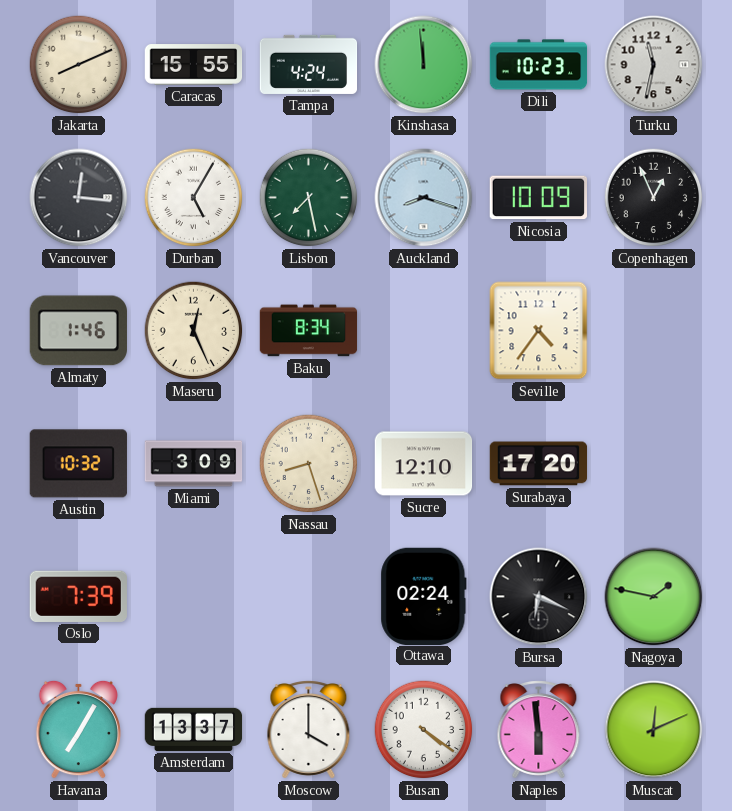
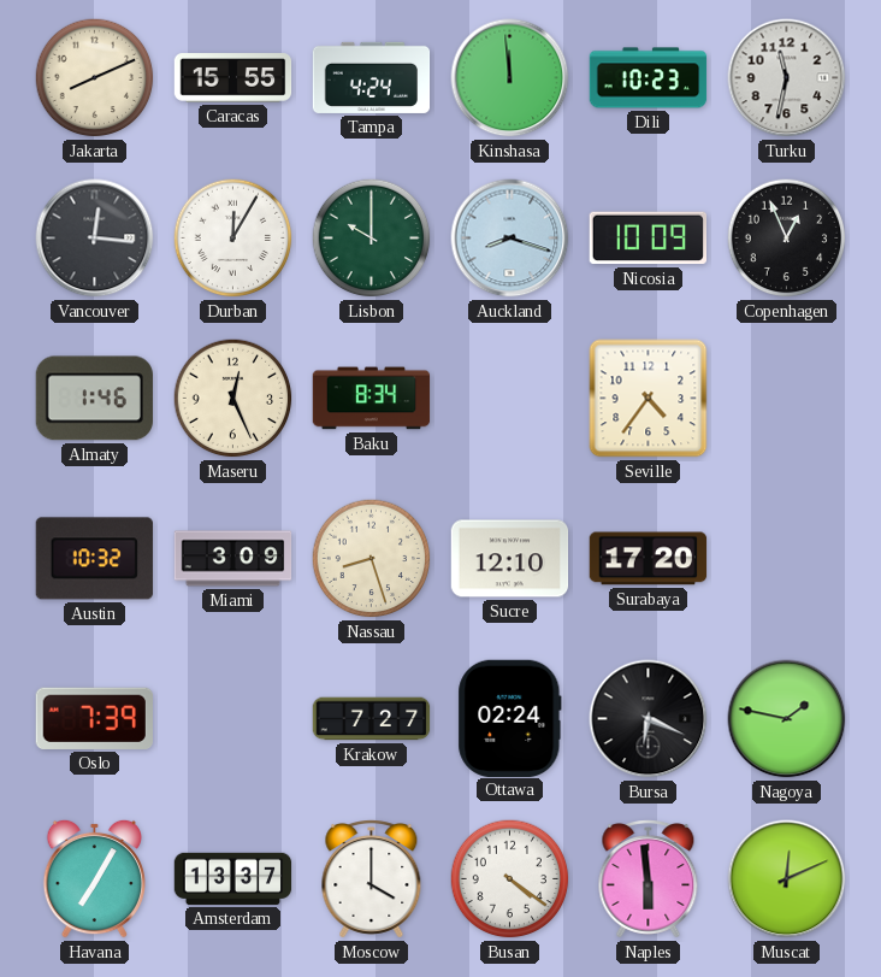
Durban: 5:05 -> 12:05
Lisbon: 7:28 -> 10:00
Krakow: none -> 7:27
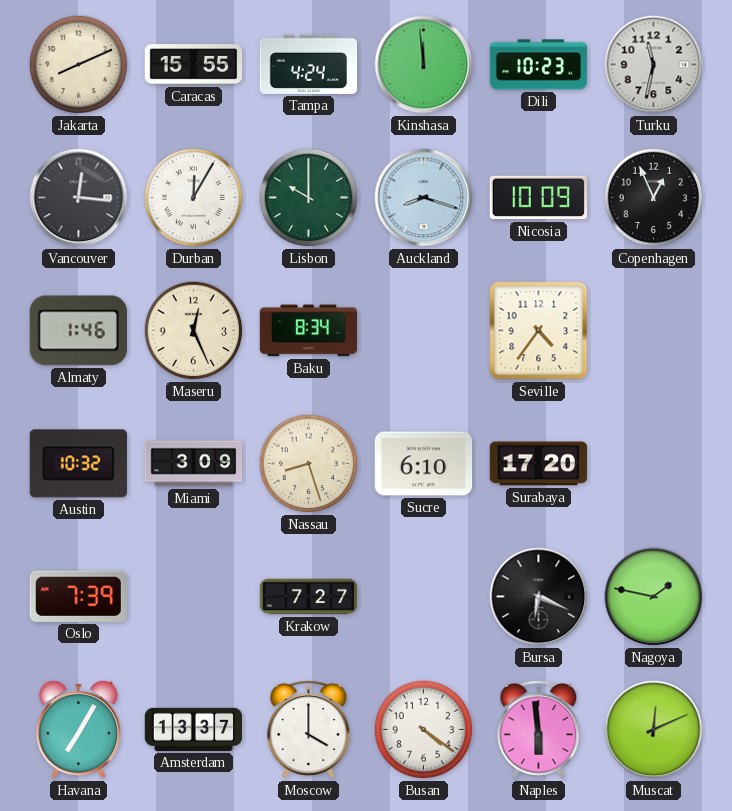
Sucre: 12:10 -> 6:10
Ottawa: 02:24 -> none
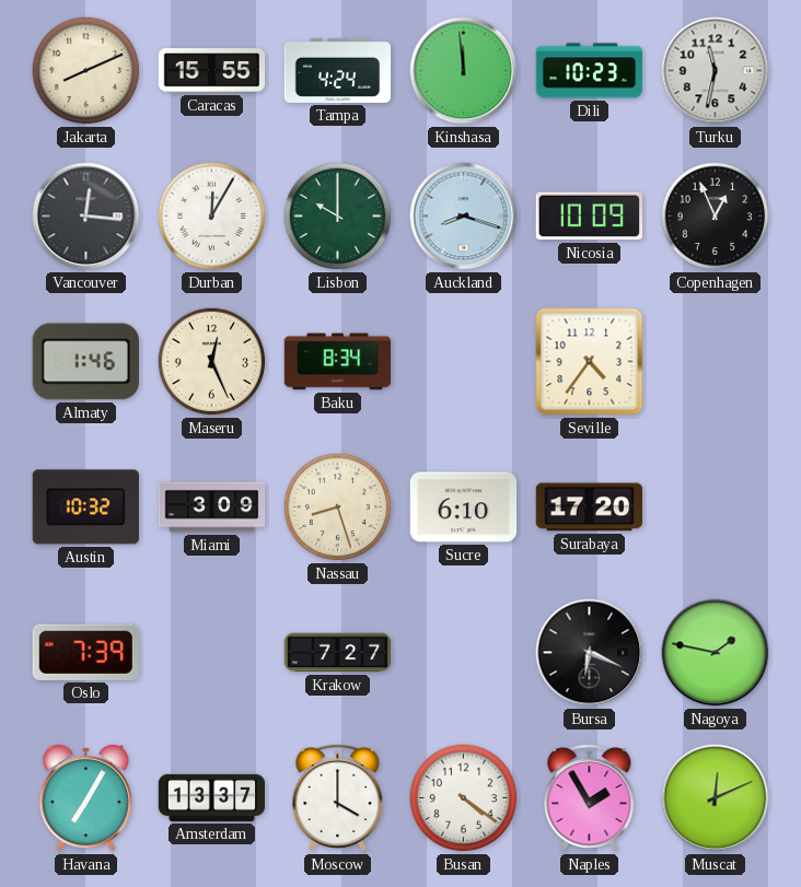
Naples: 5:59 -> 1:55
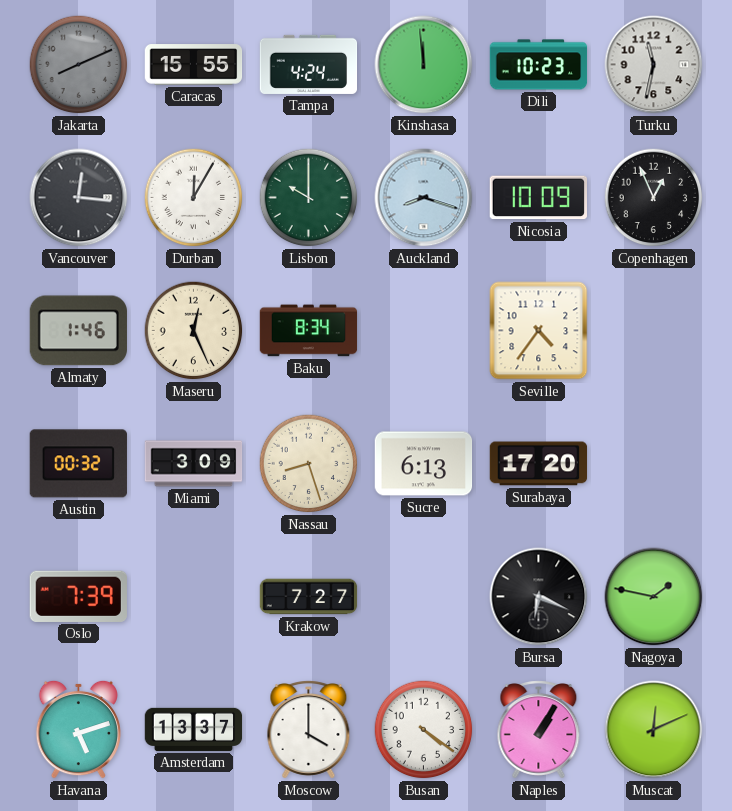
Jakarta dial: cream -> grey
Austin: 10:32 -> 00:32
Sucre: 6:10 -> 6:13
Havana: 7:05 -> 5:12
Naples: 1:55 -> 1:05
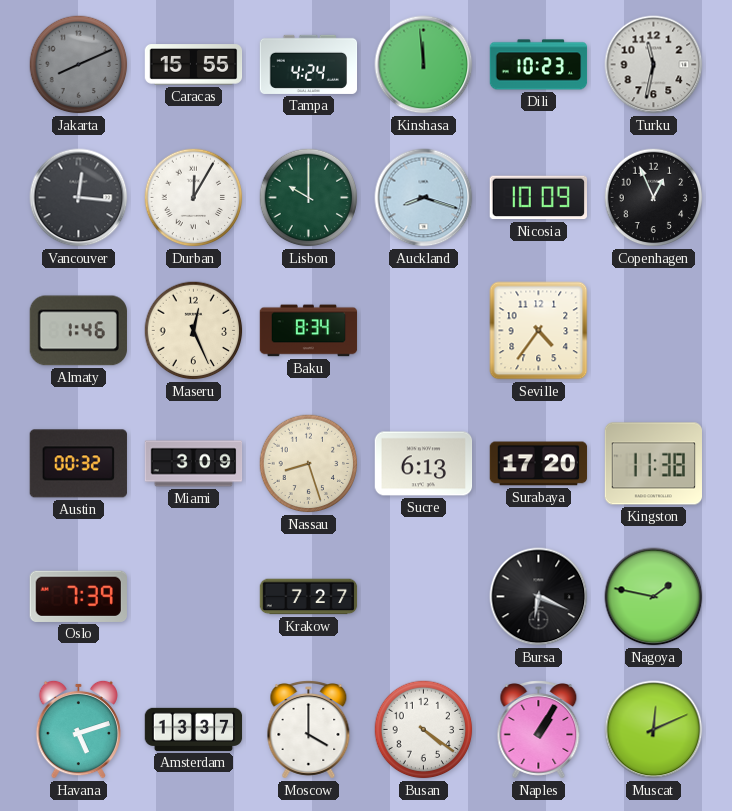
Kingston: none -> 11:38
